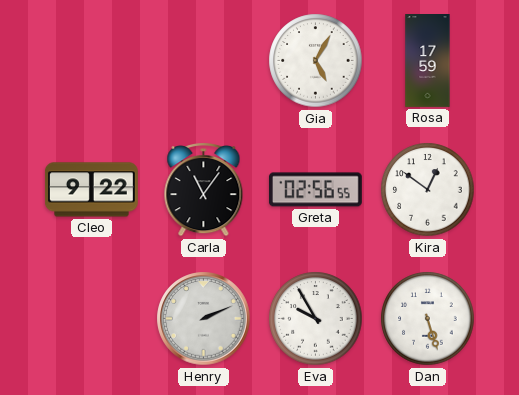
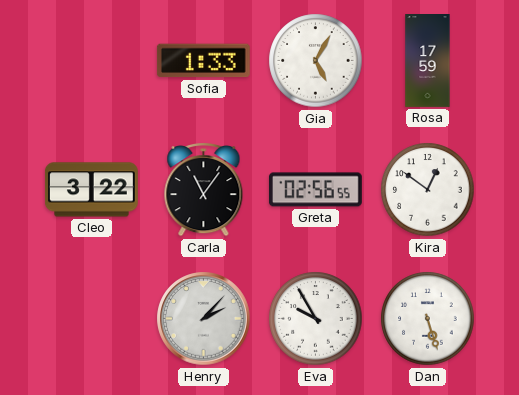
Sofia: none -> 1:33
Cleo: 9:22 -> 3:22
Henry: 2:11 -> 2:07
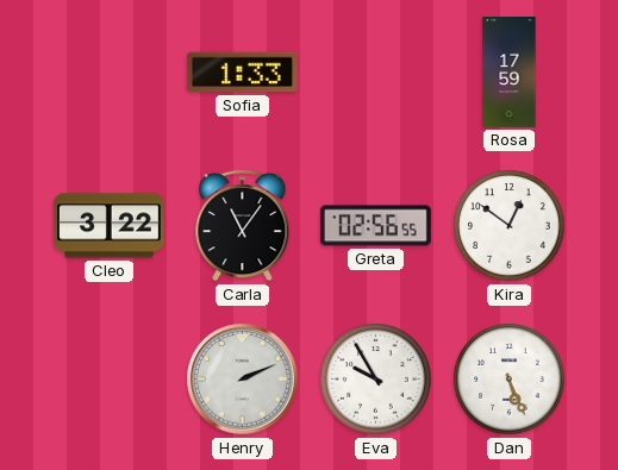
Gia: 5:05 -> none
Henry: 2:07 -> 2:11
Dan: 5:27 -> 5:26
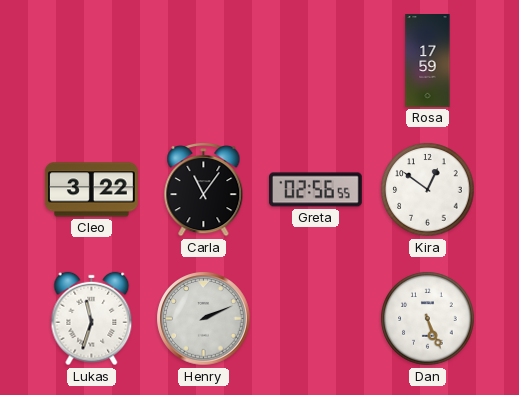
Sofia: 1:33 -> none
Lukas: none -> 11:33
Eva: 9:55 -> none
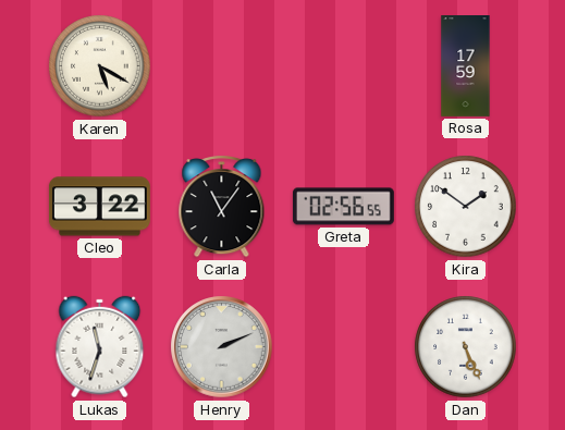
Karen: none -> 5:20
Kira: 12:51 -> 1:51
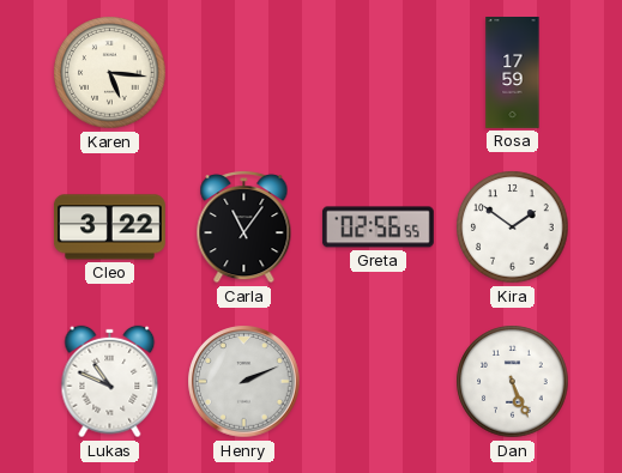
Karen: 5:20 -> 5:16
Lukas: 11:33 -> 10:49
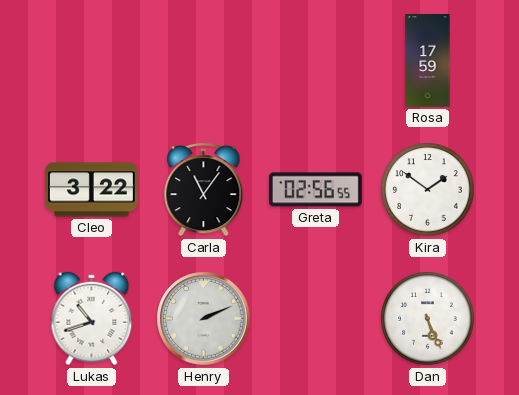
Karen: 5:16 -> none
Lukas: 10:49 -> 10:42
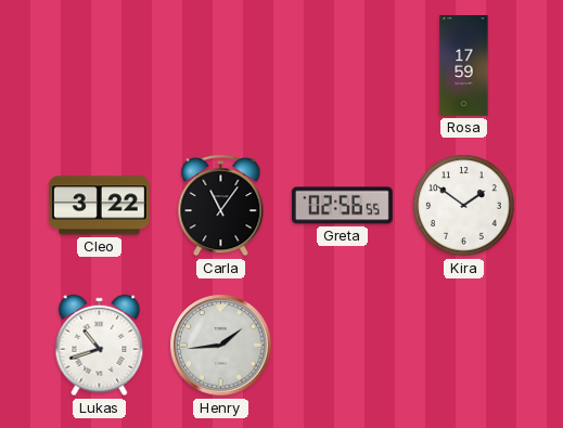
Henry: 2:11 -> 1:44
Dan: 5:26 -> none
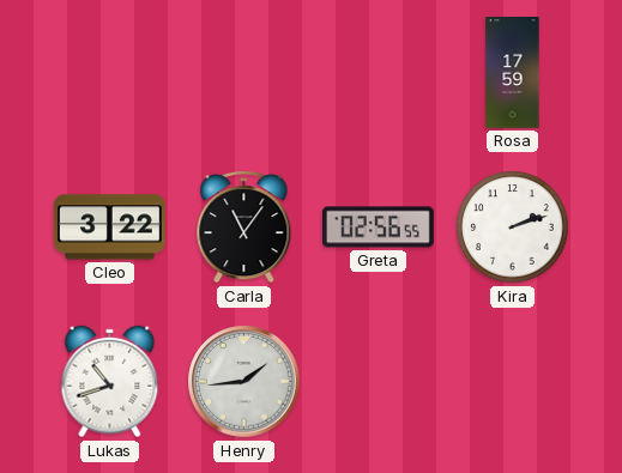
Kira: 1:51 -> 2:12
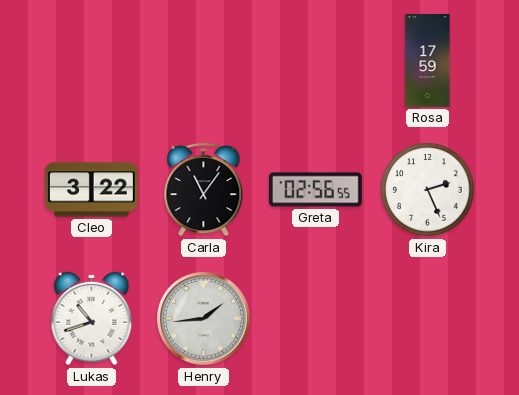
Kira: 2:12 -> 2:26
